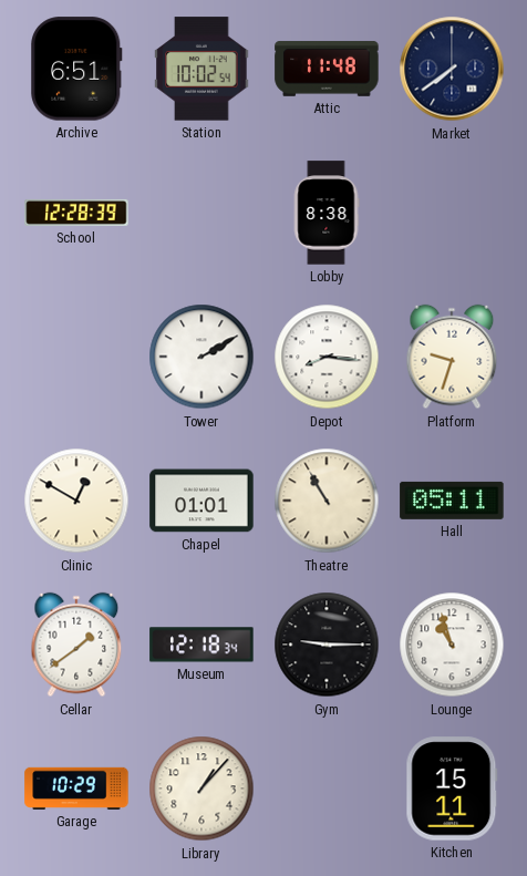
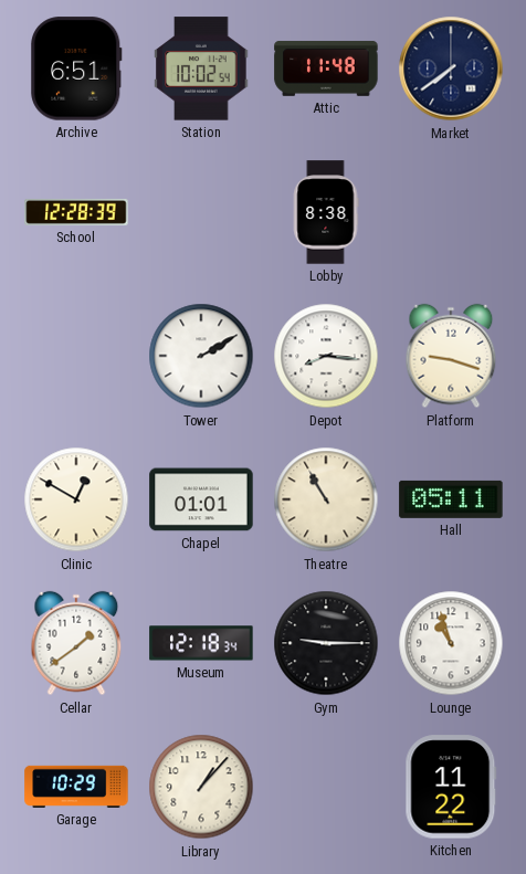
Platform: 9:33 -> 9:18
Kitchen: 15:11 -> 11:22
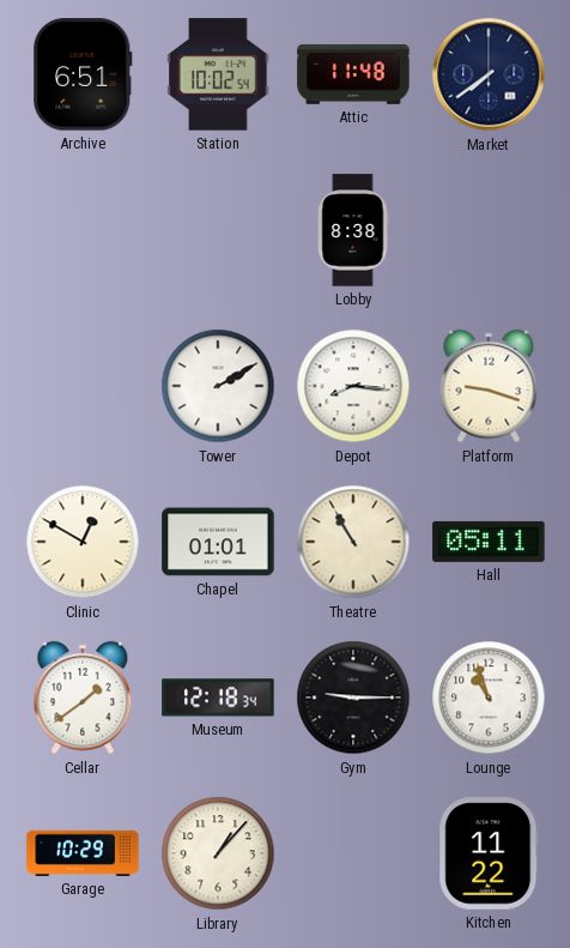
School: 12:28 -> none
